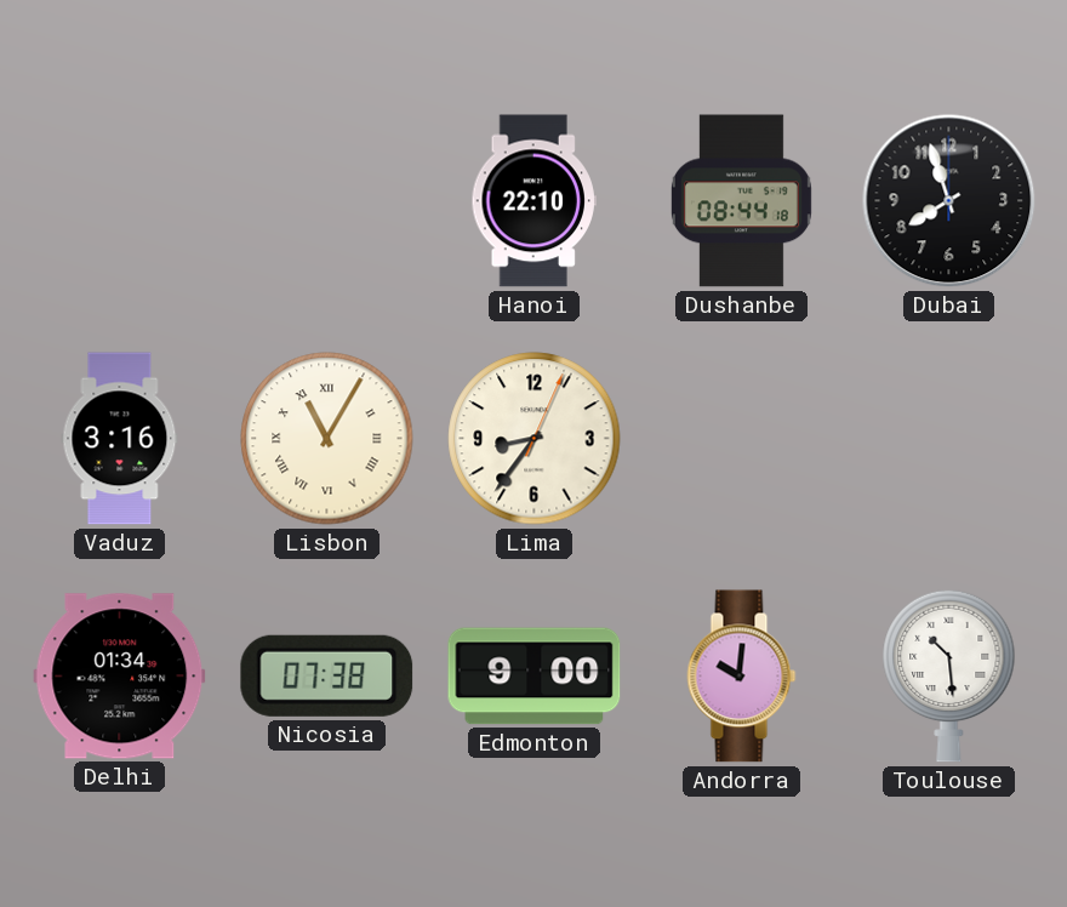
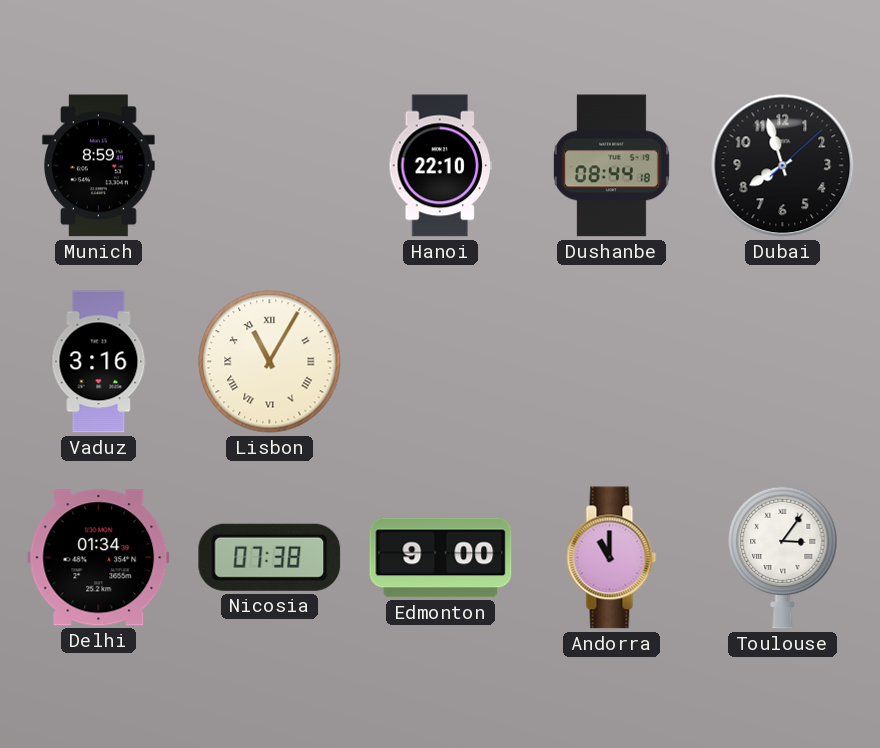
Munich: none -> 8:59
Dubai: 7:57:00 -> 7:57:08
Lima: 8:36 -> none
Andorra: 10:01 -> 11:00
Toulouse: 10:29 -> 3:06
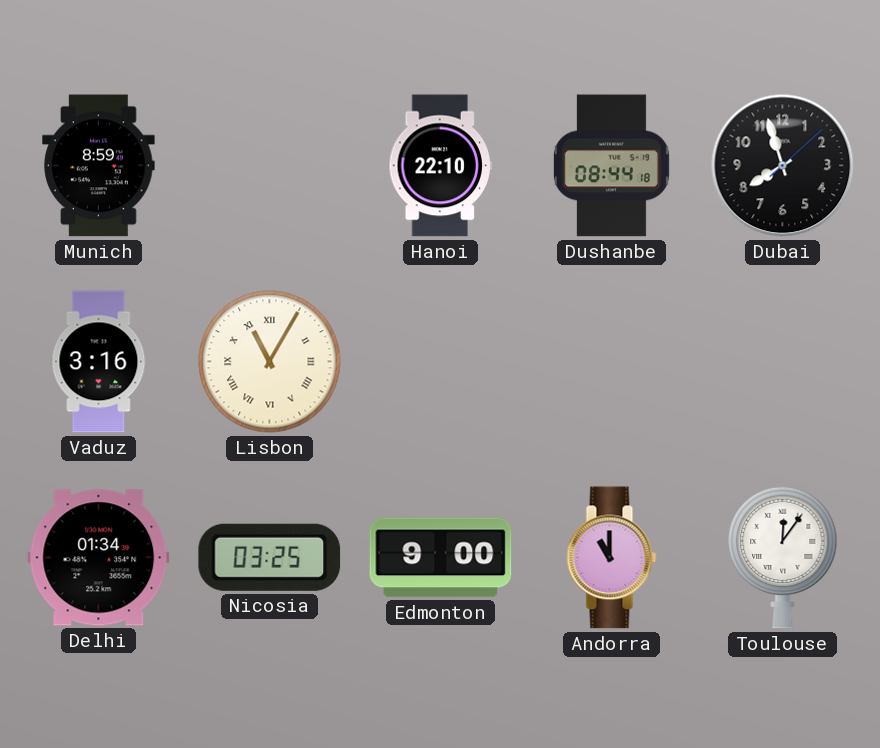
Nicosia: 07:38 -> 03:25
Toulouse: 3:06 -> 12:06
